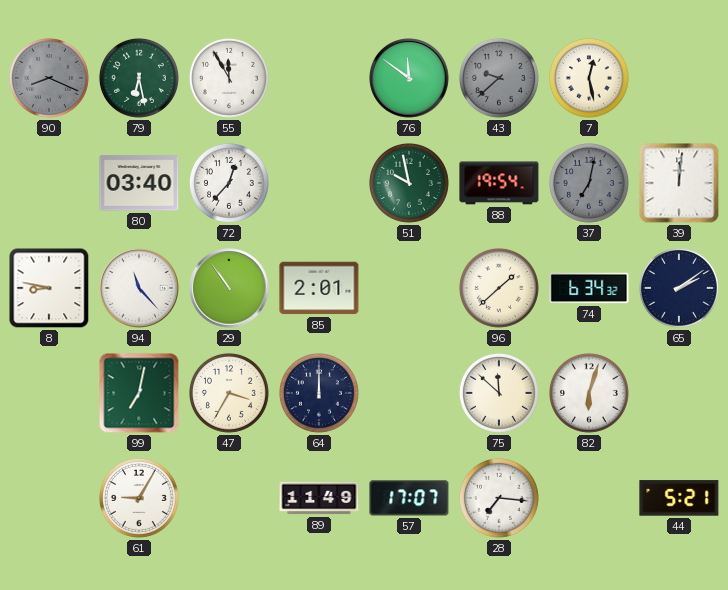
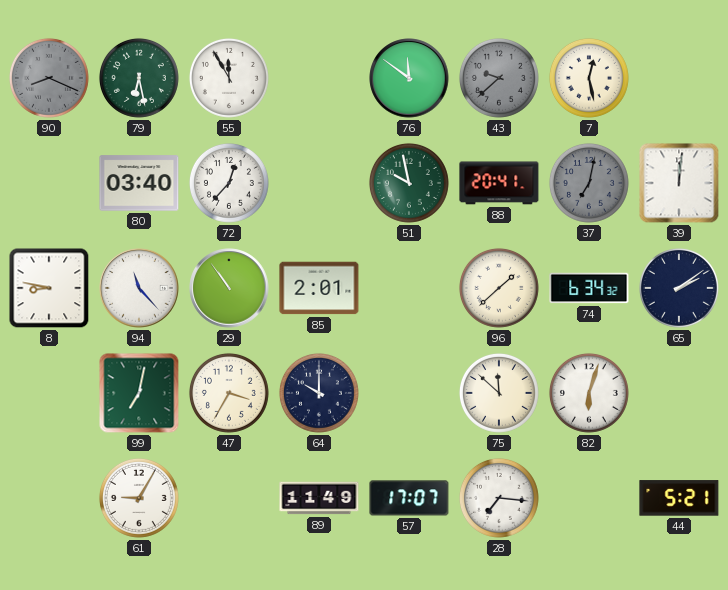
88: 19:54 -> 20:41
64: 12:00 -> 10:00
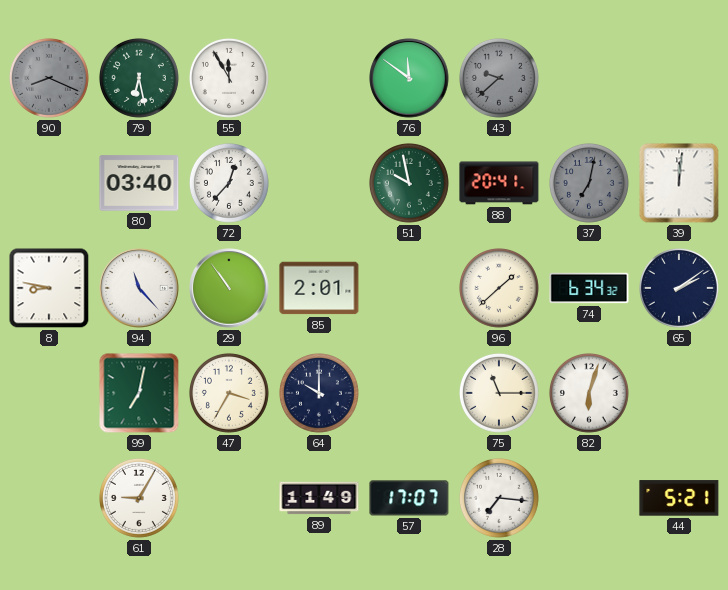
7: 12:28 -> none
75: 11:52 -> 11:15
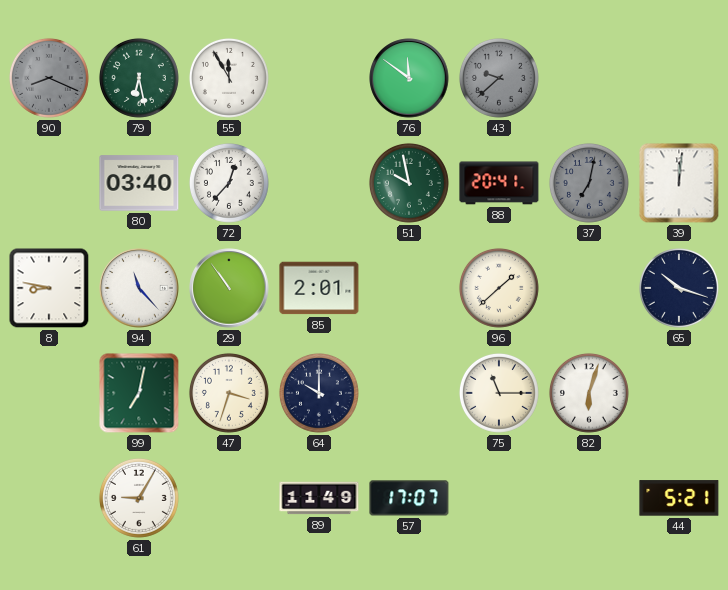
74: 6:34 -> none
65: 2:09 -> 10:18
47: 3:35 -> 3:33
28: 7:16 -> none
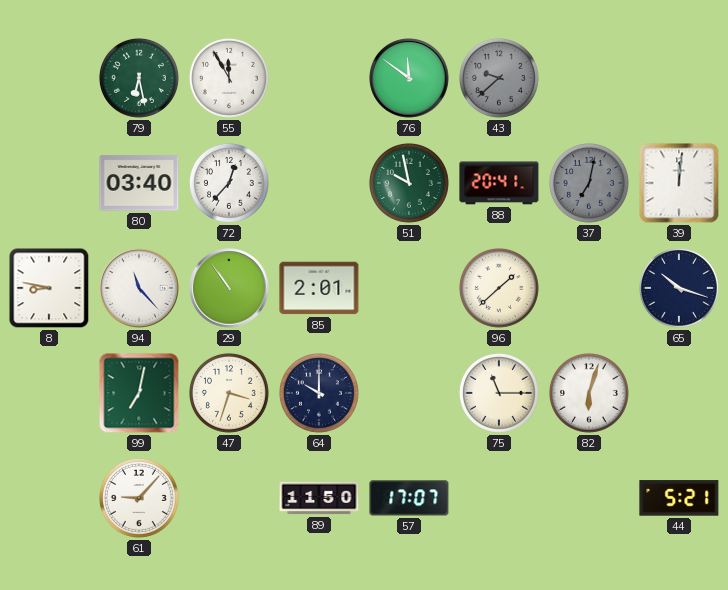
90: 8:19 -> none
61: 9:05 -> 9:07
89: 11:49 -> 11:50
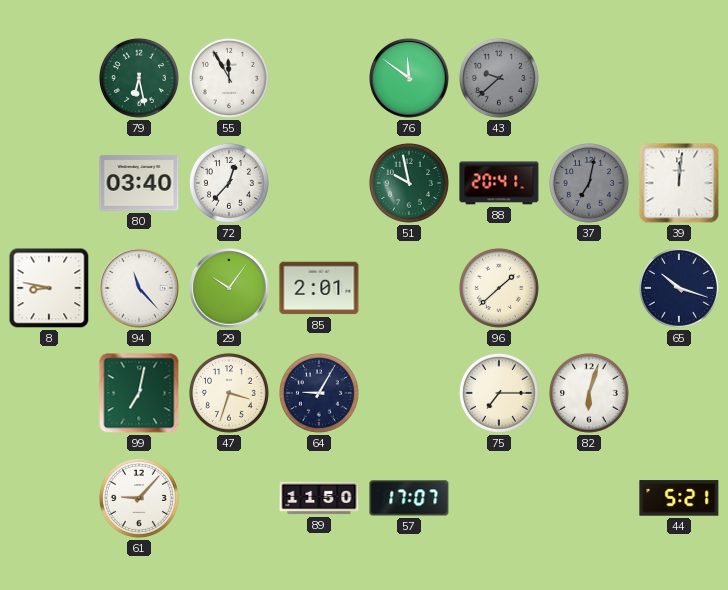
29: 10:54 -> 10:06
64: 10:00 -> 9:05
75: 11:15 -> 7:15
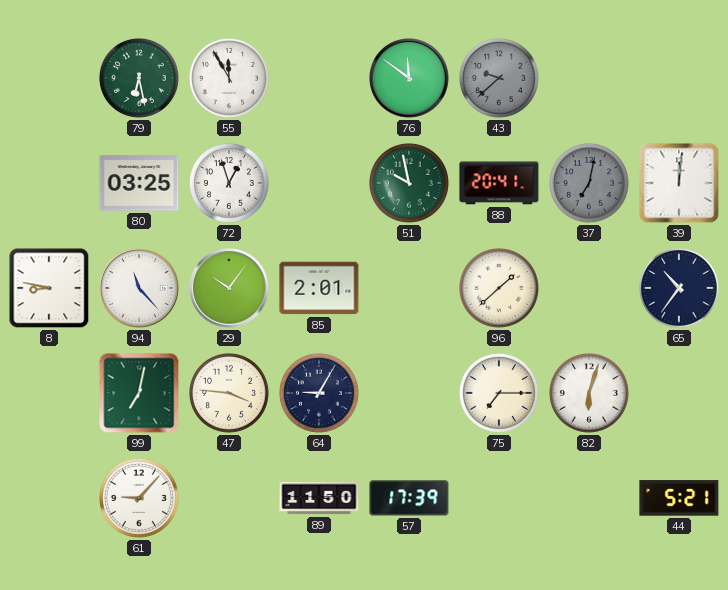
80: 03:40 -> 03:25
72: 12:37 -> 12:57
65: 10:18 -> 10:36
47: 3:33 -> 3:46
57: 17:07 -> 17:39
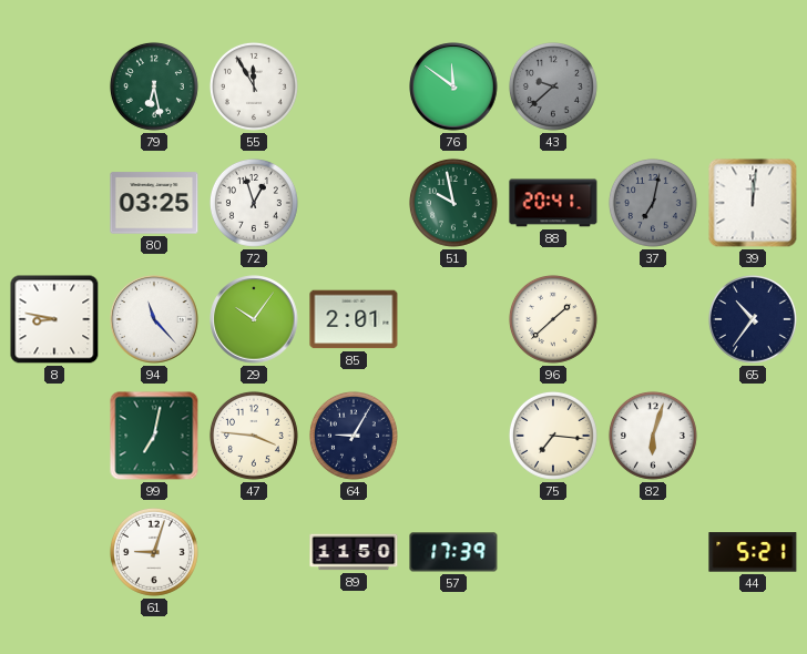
75: 7:15 -> 7:16
61: 9:07 -> 9:03
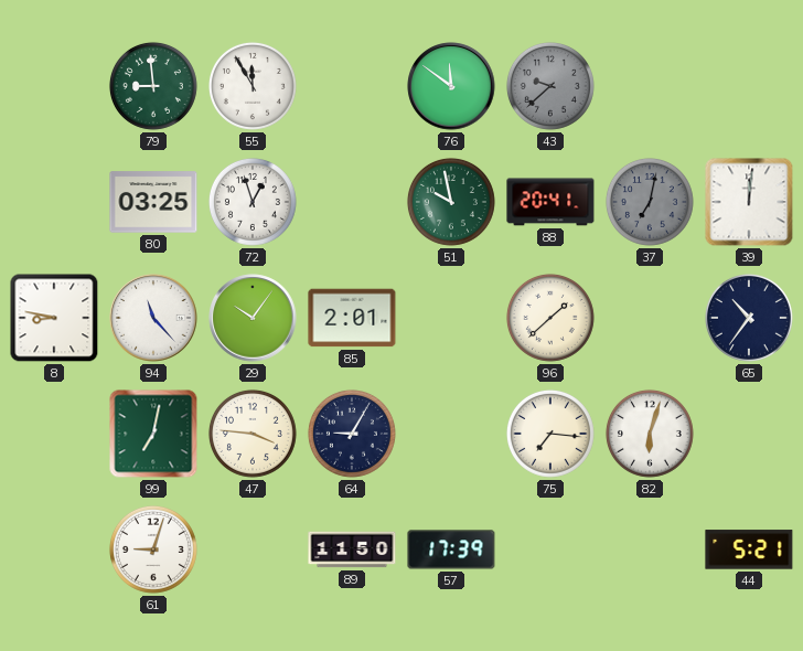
79: 6:28 -> 8:59
